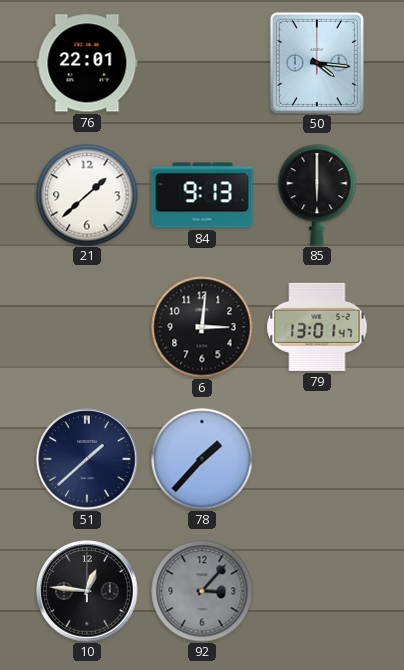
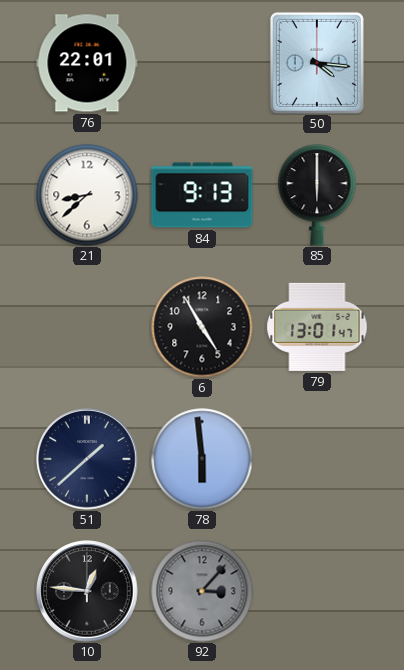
21: 1:38 -> 8:38
6: 3:01 -> 4:55
78: 1:37 -> 5:59
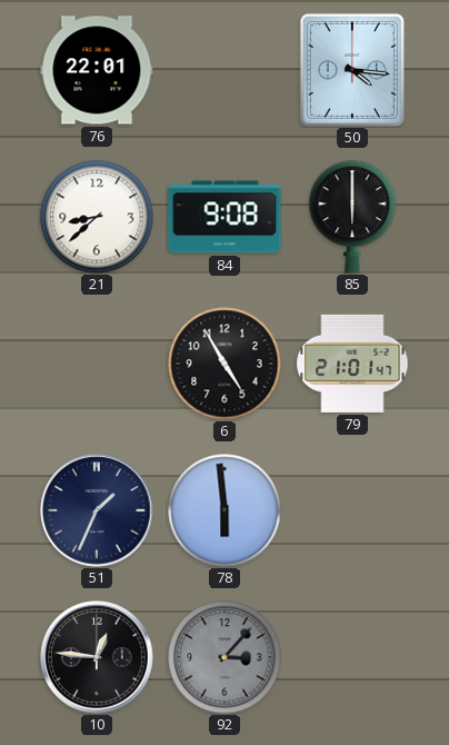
84: 9:13 -> 9:08
79: 13:01 -> 21:01
51: 1:38 -> 1:34
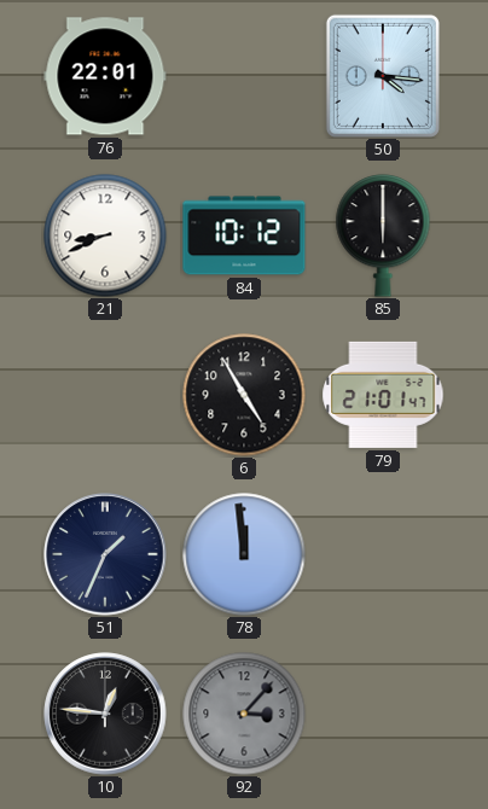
21: 8:38 -> 8:41
84: 9:08 -> 10:12
78: 5:59 -> 11:59
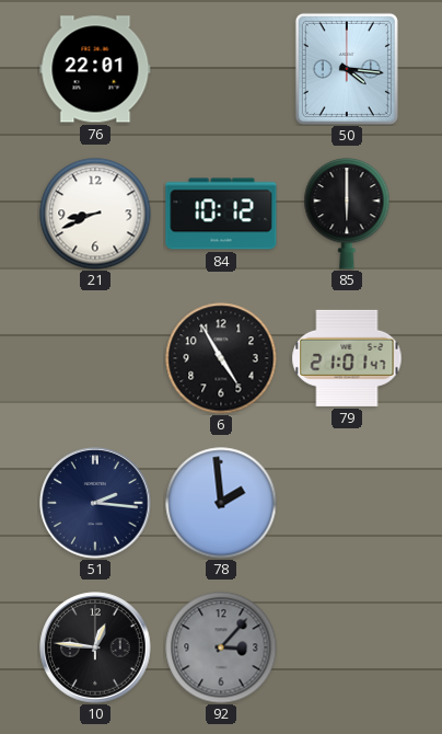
51: 1:34 -> 2:16
78: 11:59 -> 1:59
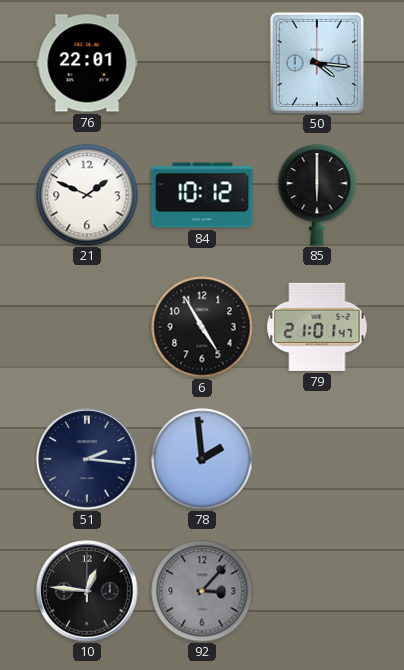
21: 8:41 -> 1:49
